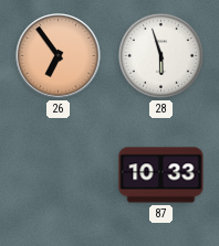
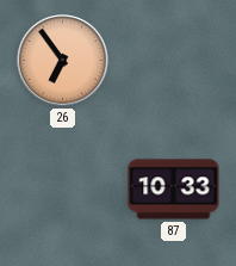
28: 5:57 -> none
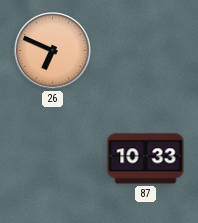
26: 6:54 -> 6:49
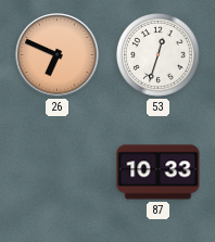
53: none -> 12:33
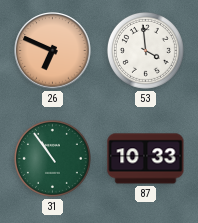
53: 12:33 -> 3:59
31: none -> 10:54
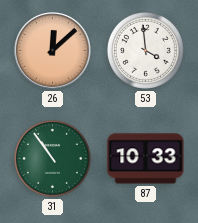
26: 6:49 -> 12:08
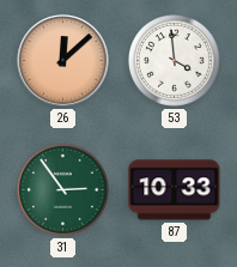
31: 10:54 -> 2:54
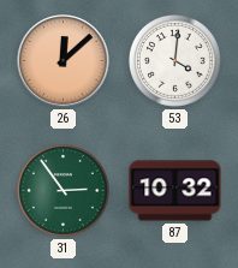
53: 3:59 -> 4:01
87: 10:33 -> 10:32
